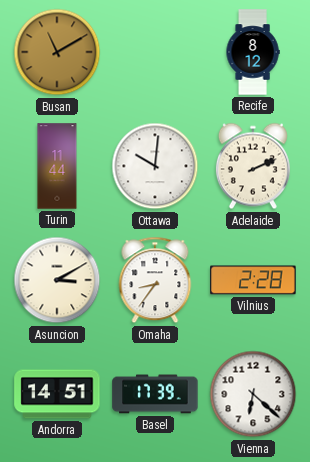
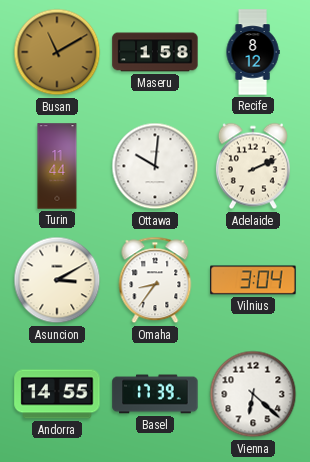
Maseru: none -> 1:58
Vilnius: 2:28 -> 3:04
Andorra: 14:51 -> 14:55
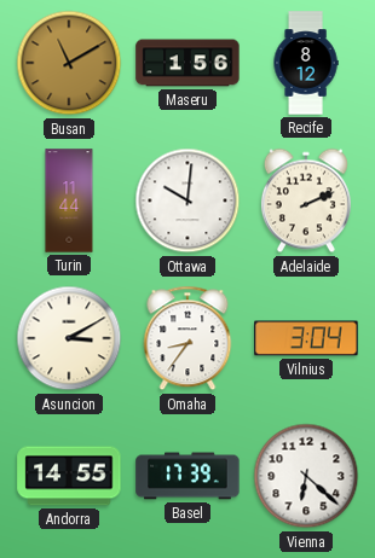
Maseru: 1:58 -> 1:56
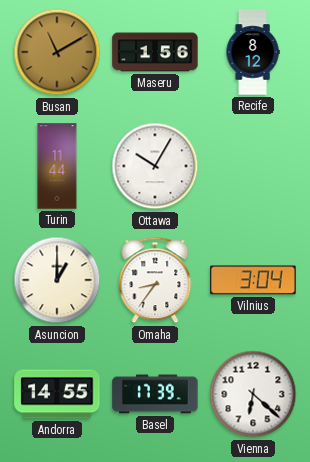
Ottawa: 10:01 -> 10:05
Adelaide: 2:11 -> none
Asuncion: 3:10 -> 1:00
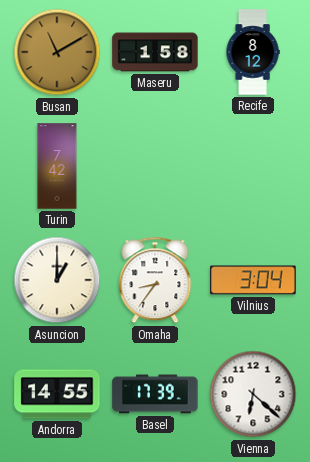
Maseru: 1:56 -> 1:58
Turin: 11:44 -> 7:42
Ottawa: 10:05 -> none
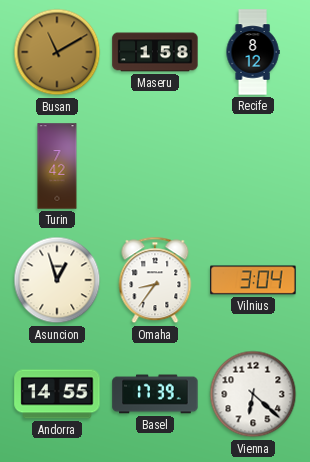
Asuncion: 1:00 -> 12:57
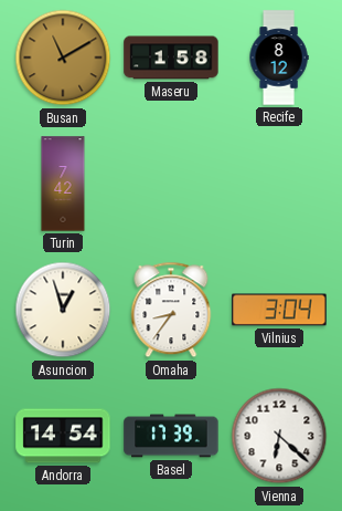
Andorra: 14:55 -> 14:54
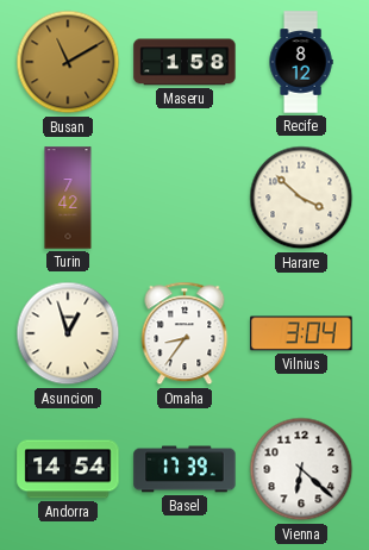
Harare: none -> 3:52
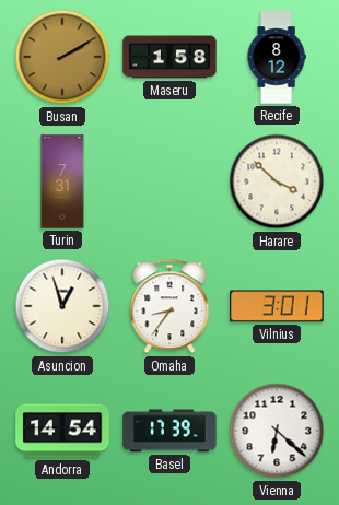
Busan: 11:10 -> 2:10
Turin: 7:42 -> 7:31
Vilnius: 3:04 -> 3:01
